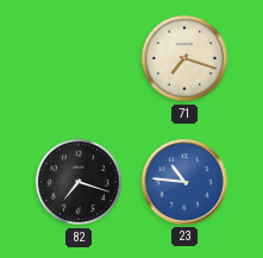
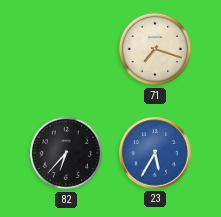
82: 7:18 -> 6:37
23: 10:46 -> 5:35
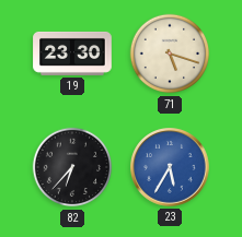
19: none -> 23:30
71: 7:18 -> 5:18
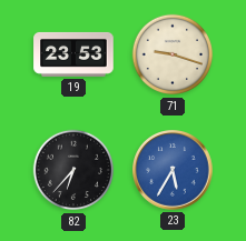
19: 23:30 -> 23:53
71: 5:18 -> 9:18
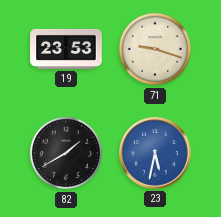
82: 6:37 -> 1:40
23: 5:35 -> 5:32
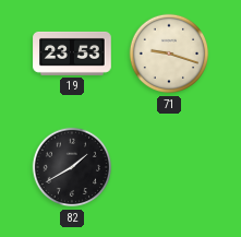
23: 5:32 -> none
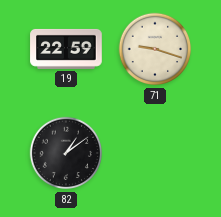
19: 23:53 -> 22:59
82: 1:40 -> 1:09
